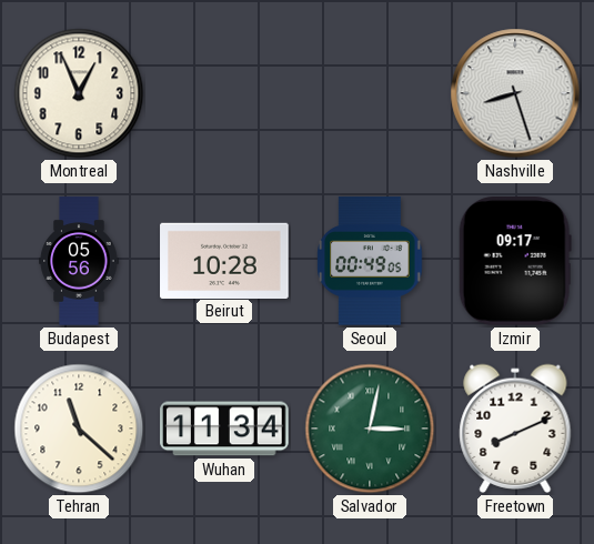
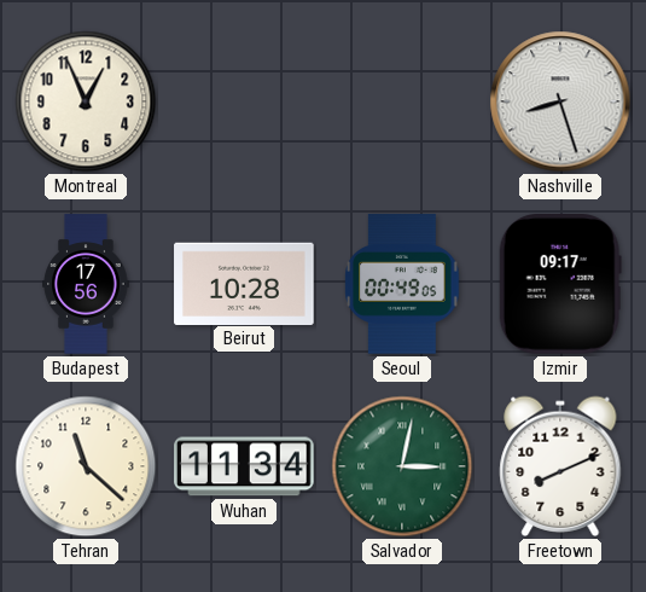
Budapest: 05:56 -> 17:56
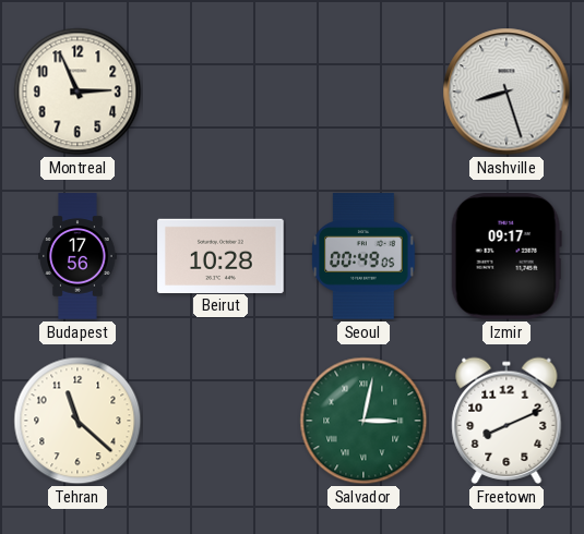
Montreal: 12:56 -> 2:56
Wuhan: 11:34 -> none
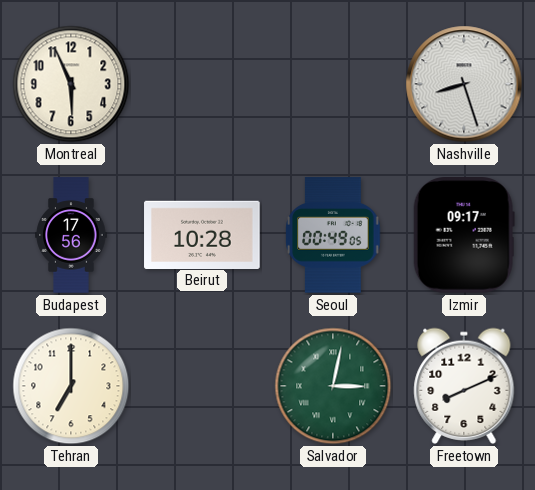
Montreal: 2:56 -> 5:56
Tehran: 11:22 -> 7:00
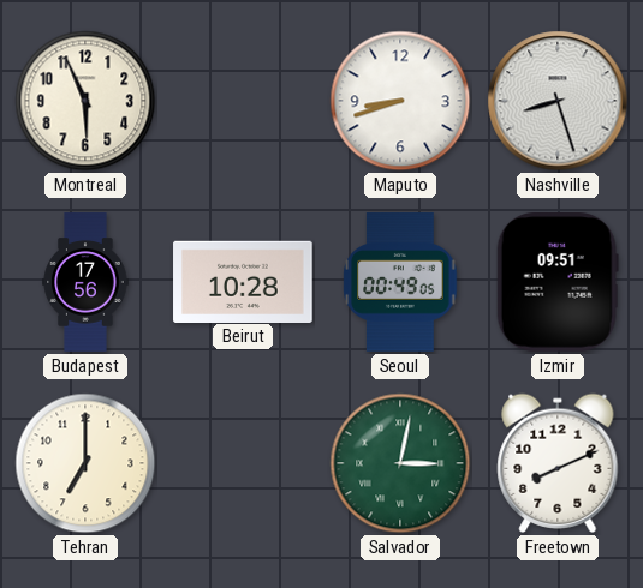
Maputo: none -> 8:42
Izmir: 09:17 -> 09:51
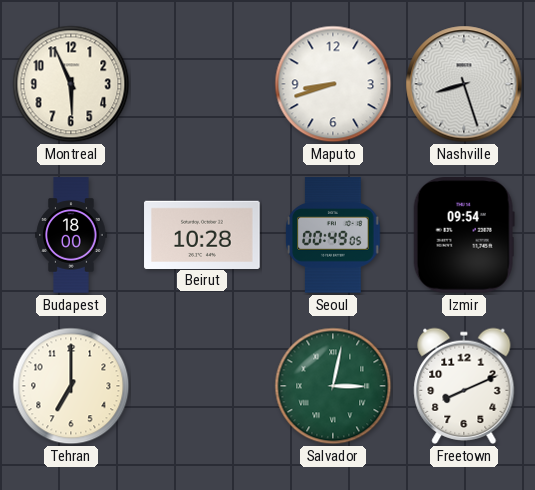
Budapest: 17:56 -> 18:00
Izmir: 09:51 -> 09:54
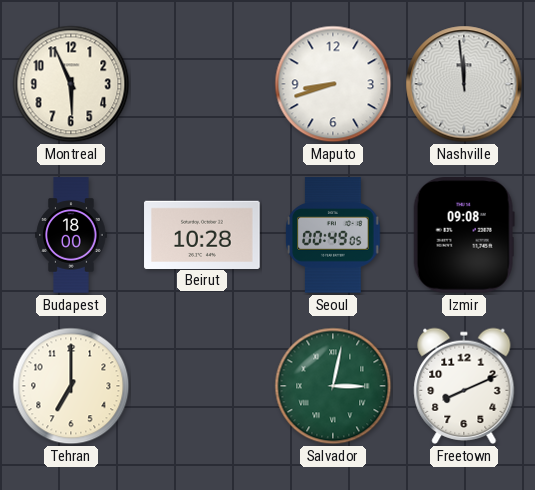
Nashville: 8:27 -> 11:59
Izmir: 09:54 -> 09:08
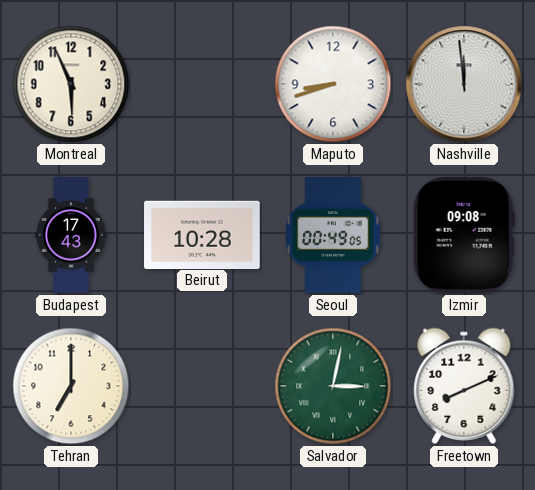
Budapest: 18:00 -> 17:43
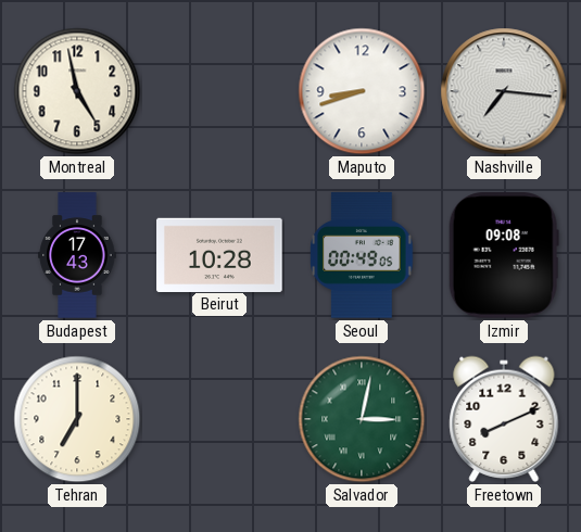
Montreal: 5:56 -> 4:58
Nashville: 11:59 -> 7:16
